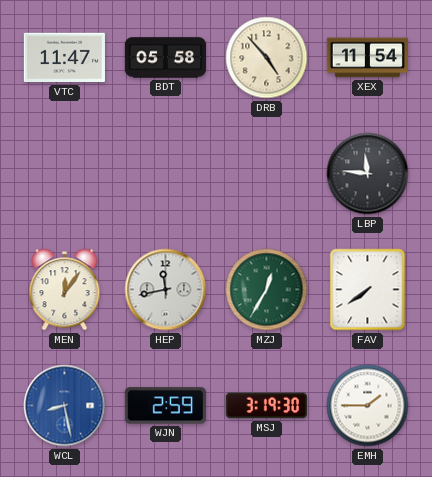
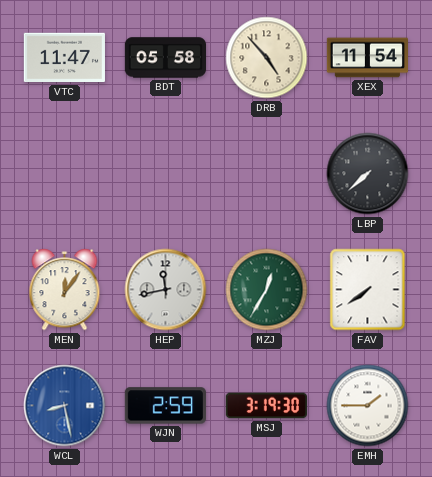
LBP: 11:46 -> 7:38
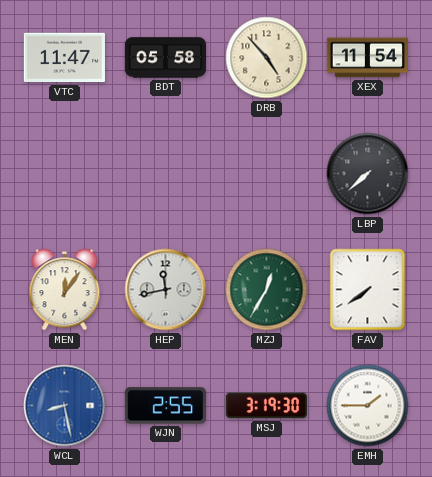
WJN: 2:59 -> 2:55
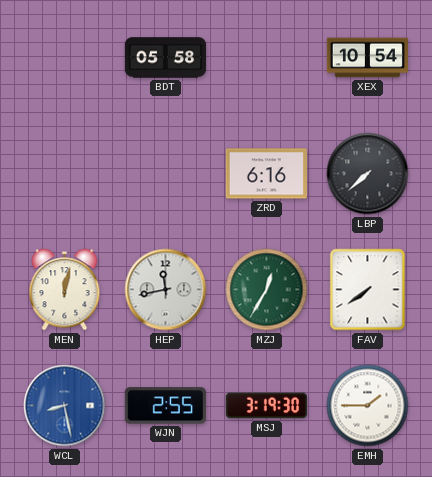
VTC: 11:47 -> none
DRB: 4:53 -> none
XEX: 11:54 -> 10:54
ZRD: none -> 6:16
MEN: 12:06 -> 12:02
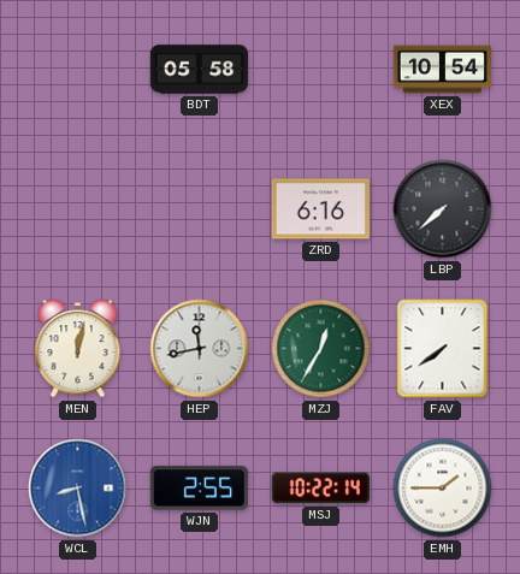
MSJ: 3:19 -> 10:22
